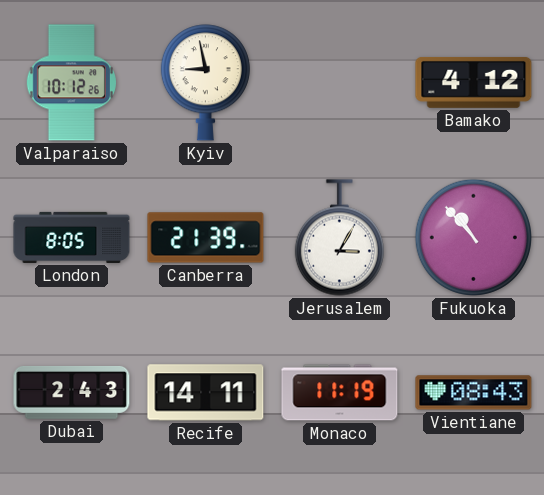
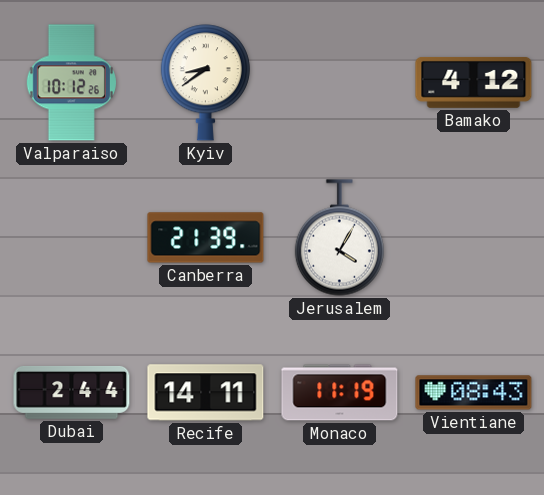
Kyiv: 8:58 -> 8:39
London: 8:05 -> none
Jerusalem: 3:05 -> 4:05
Fukuoka: 10:53 -> none
Dubai: 2:43 -> 2:44
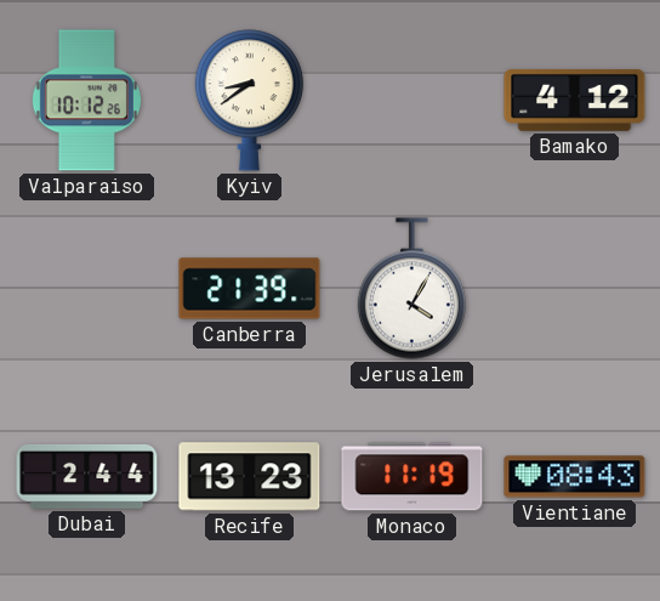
Recife: 14:11 -> 13:23
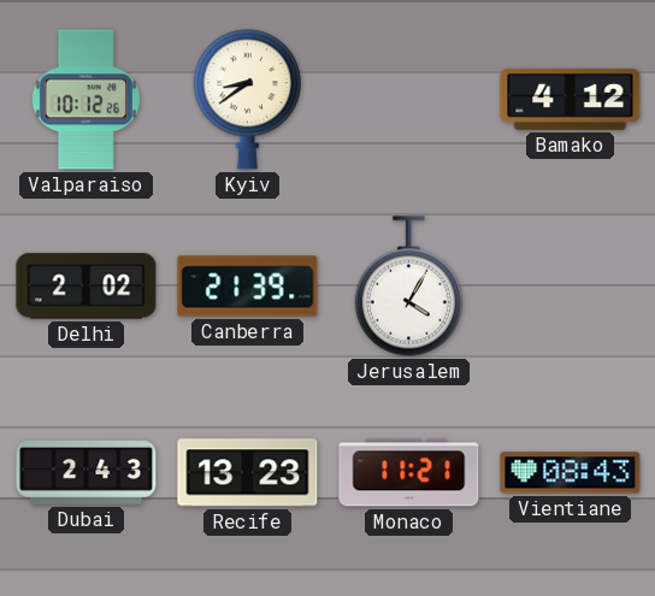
Delhi: none -> 2:02
Dubai: 2:44 -> 2:43
Monaco: 11:19 -> 11:21
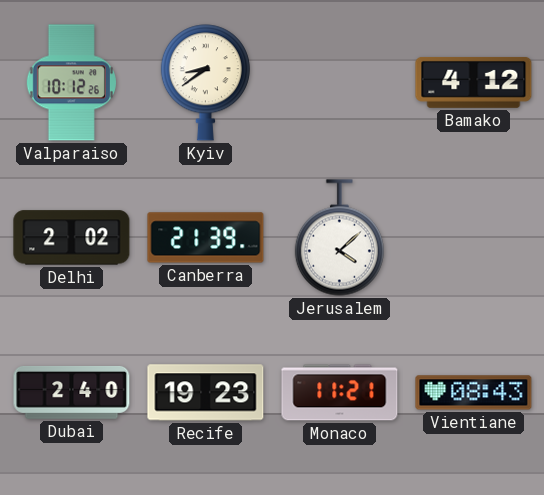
Jerusalem: 4:05 -> 4:08
Dubai: 2:43 -> 2:40
Recife: 13:23 -> 19:23
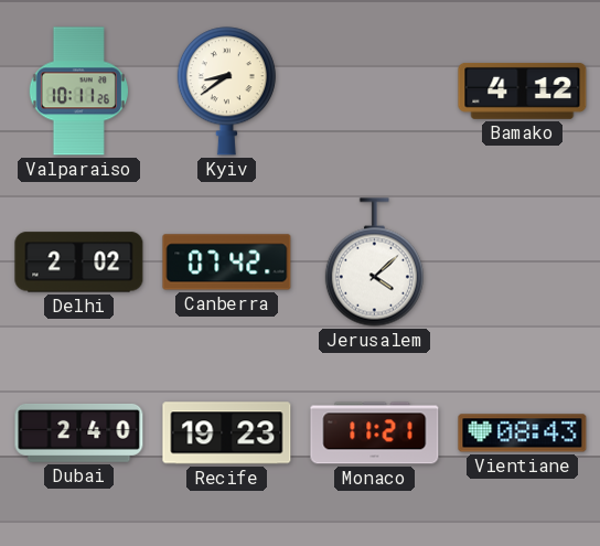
Valparaiso: 10:12 -> 10:11
Canberra: 21:39 -> 07:42
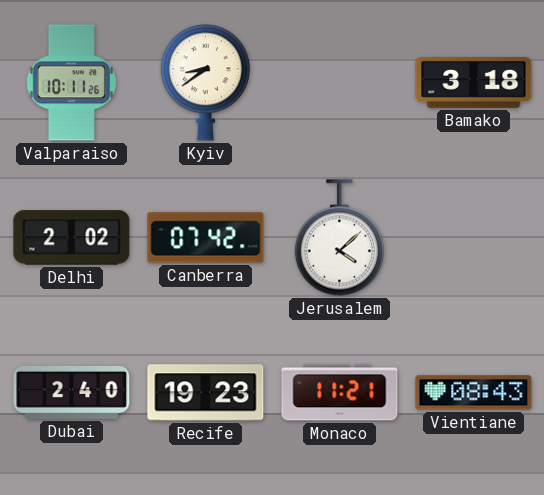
Bamako: 4:12 -> 3:18
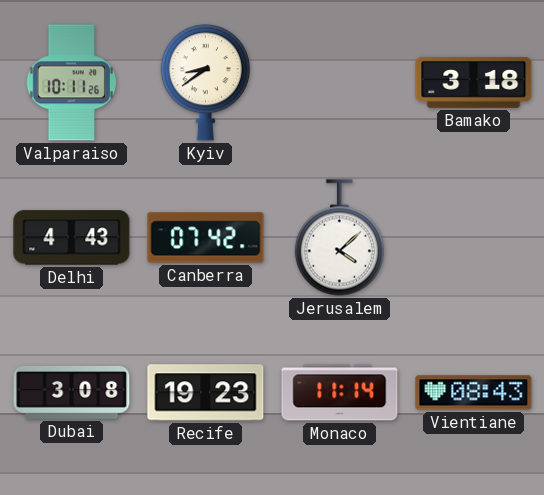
Delhi: 2:02 -> 4:43
Dubai: 2:40 -> 3:08
Monaco: 11:21 -> 11:14
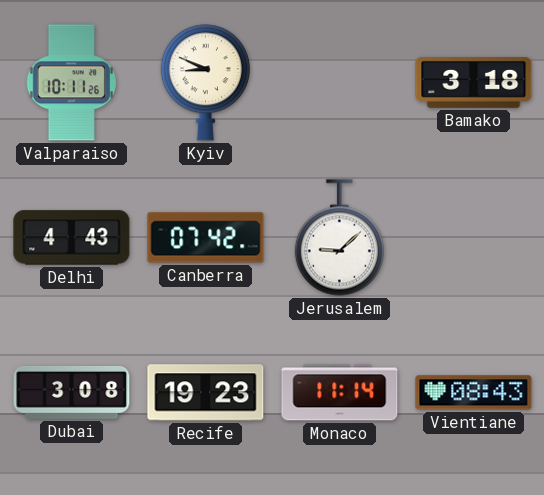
Kyiv: 8:39 -> 8:49
Jerusalem: 4:08 -> 9:08
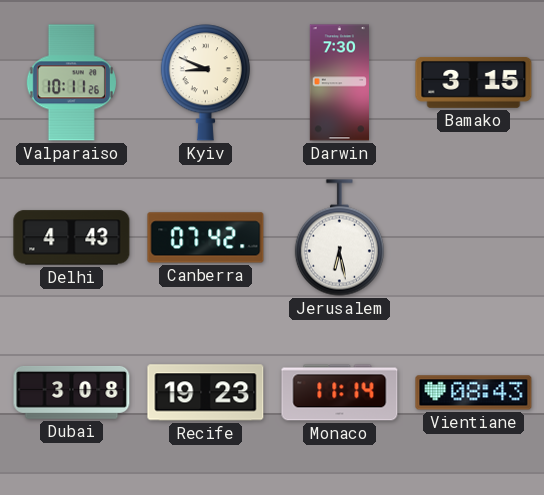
Darwin: none -> 7:30
Bamako: 3:18 -> 3:15
Jerusalem: 9:08 -> 6:28
